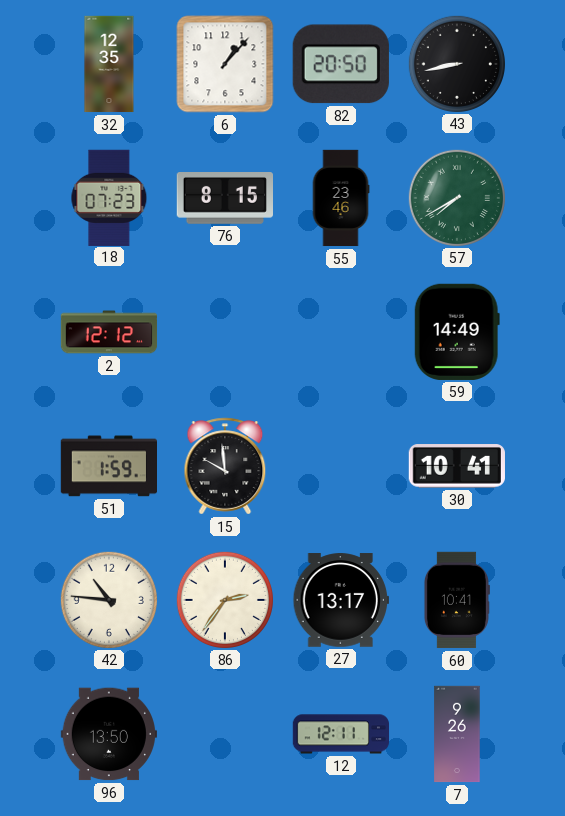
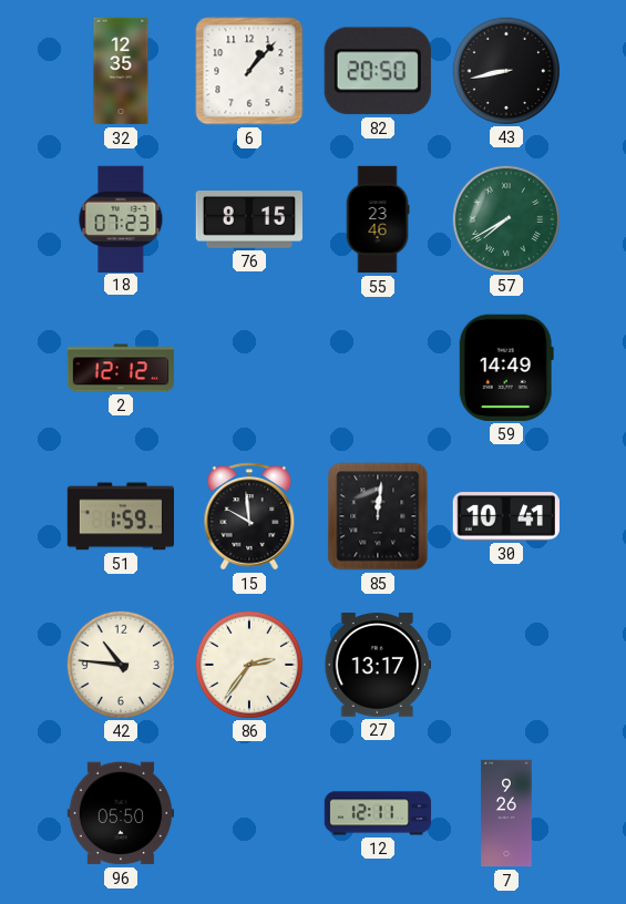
85: none -> 12:01
60: 10:41 -> none
96: 13:50 -> 05:50
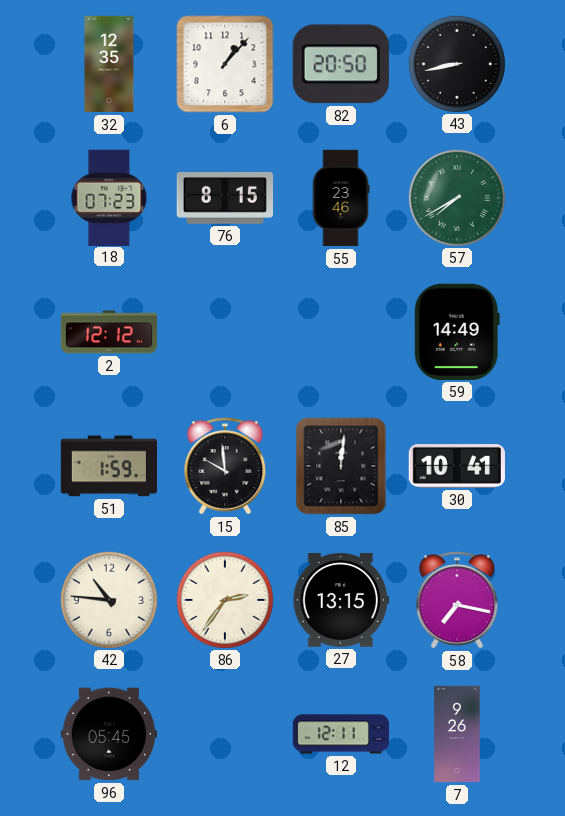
27: 13:17 -> 13:15
58: none -> 7:17
96: 05:50 -> 05:45
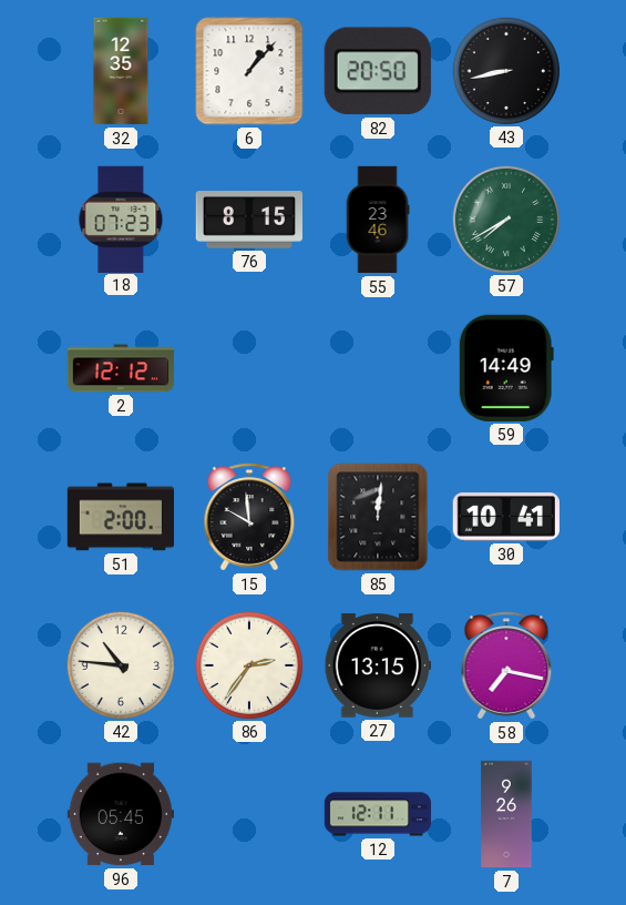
51: 1:59 -> 2:00
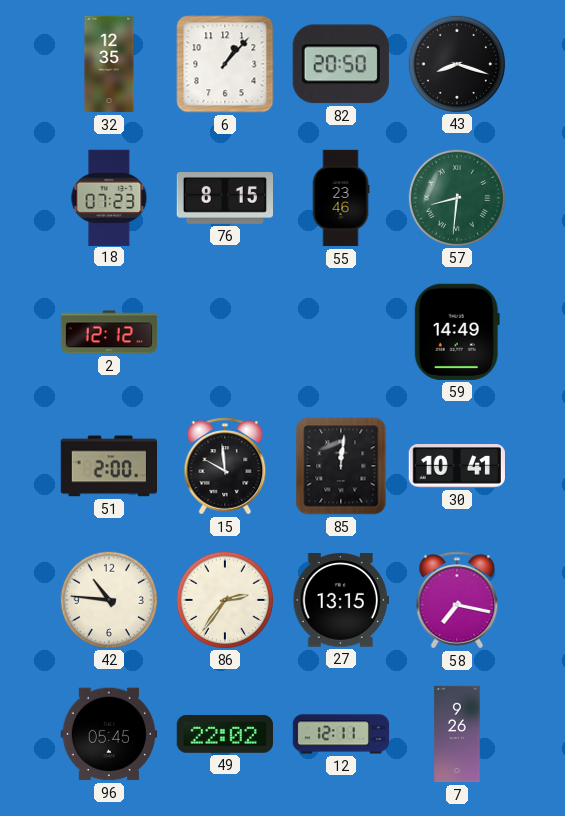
43: 8:43 -> 8:18
57: 7:40 -> 8:31
49: none -> 22:02
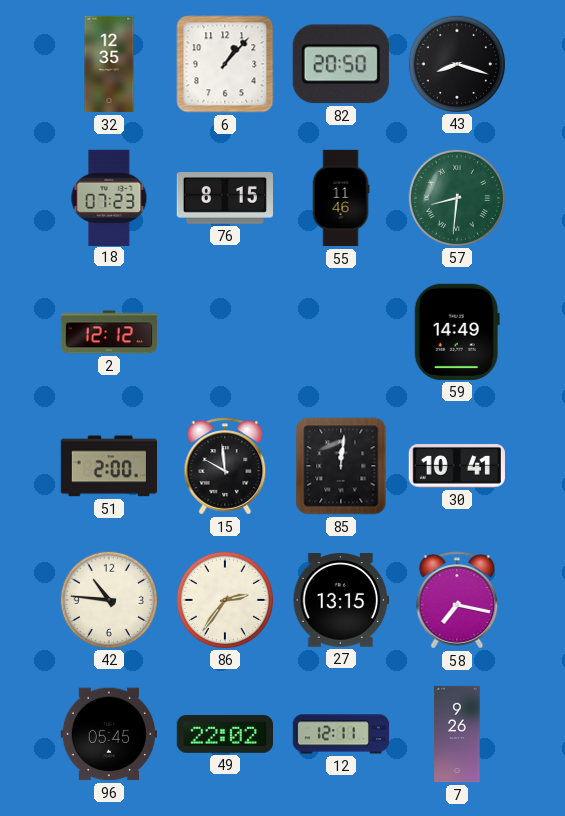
55: 23:46 -> 11:46
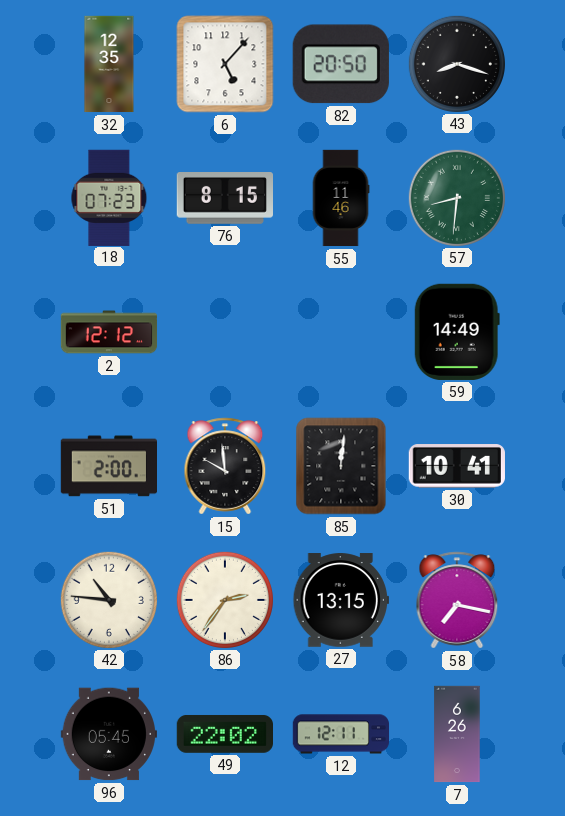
6: 1:07 -> 5:07
7: 9:26 -> 6:26
